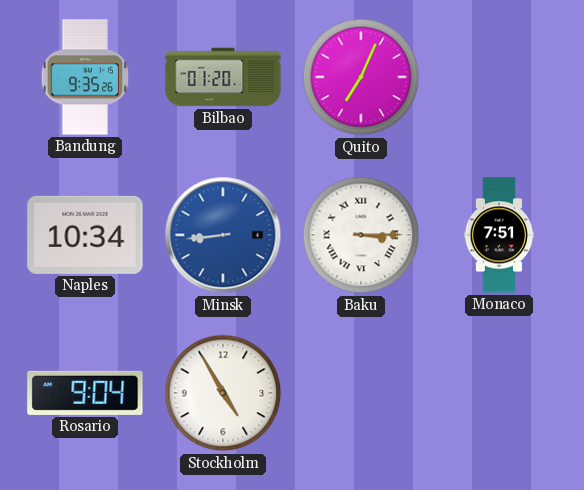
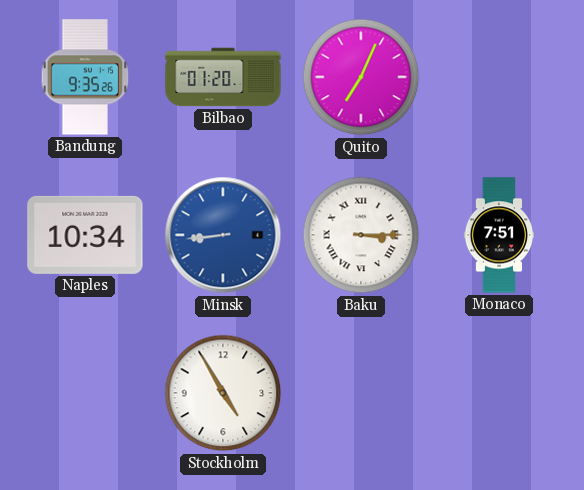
Rosario: 9:04 -> none
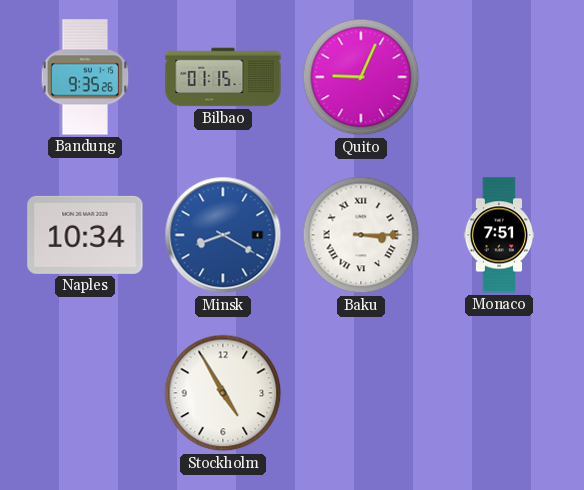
Bilbao: 01:20 -> 01:15
Quito: 7:04 -> 9:04
Minsk: 8:44 -> 8:20
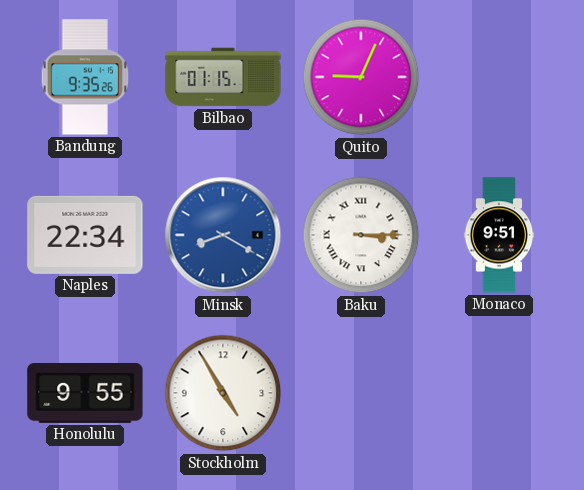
Naples: 10:34 -> 22:34
Monaco: 7:51 -> 9:51
Honolulu: none -> 9:55
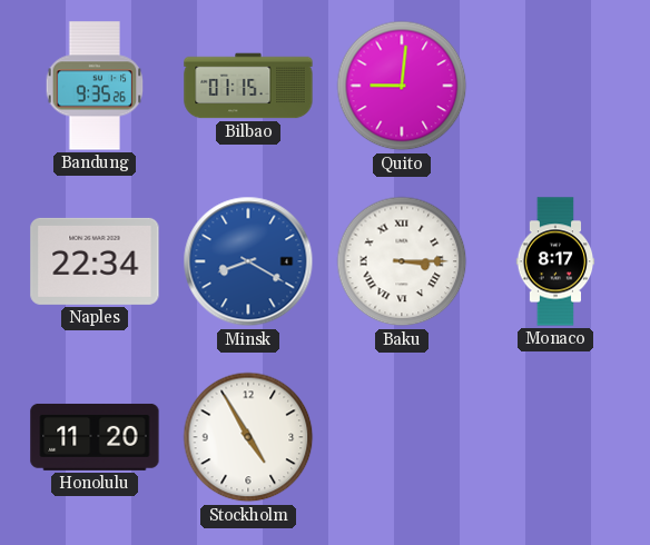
Quito: 9:04 -> 9:01
Monaco: 9:51 -> 8:17
Honolulu: 9:55 -> 11:20
